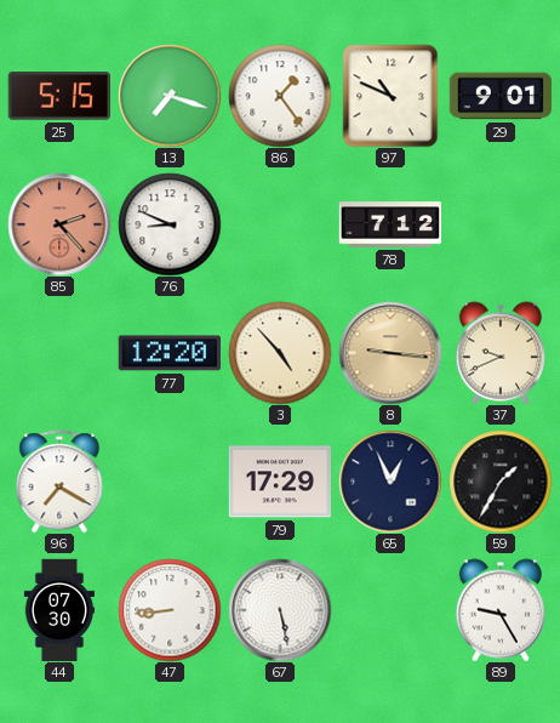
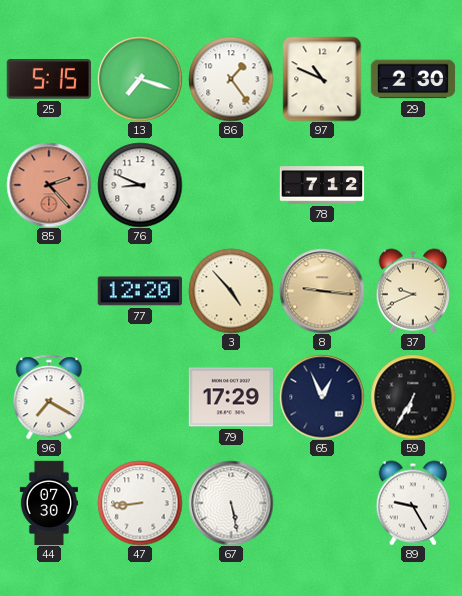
29: 9:01 -> 2:30
59: 1:35 -> 6:35
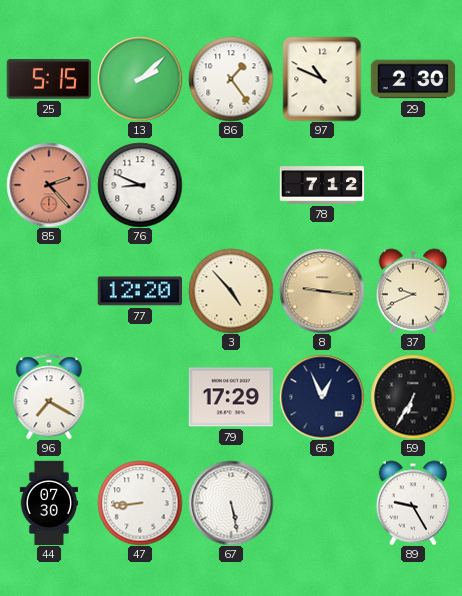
13: 7:18 -> 2:08
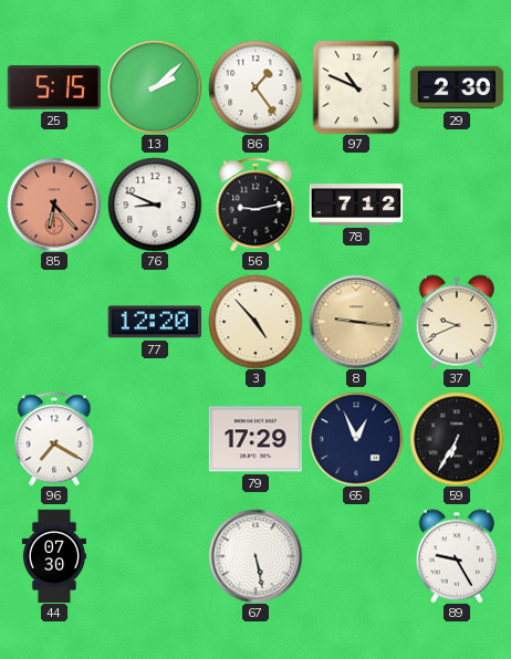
85: 2:23 -> 6:23
56: none -> 9:13
47: 8:44 -> none
